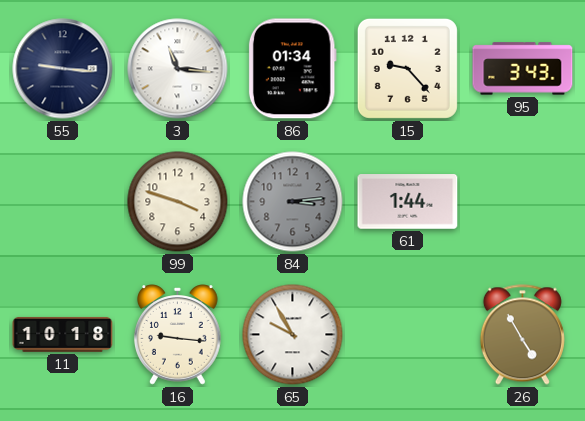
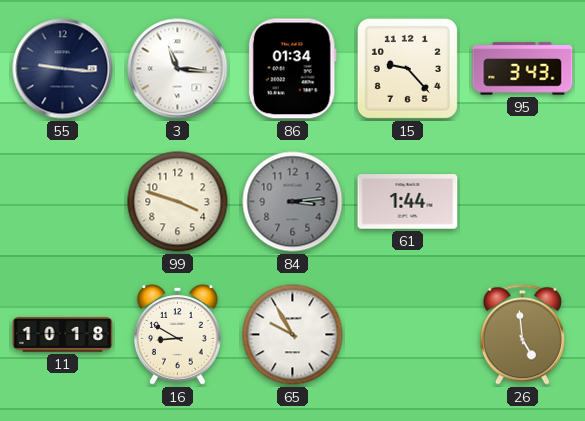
16: 9:16 -> 8:50
26: 4:55 -> 4:59
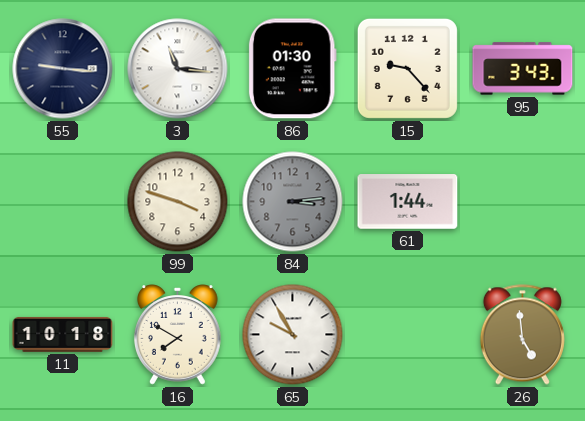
86: 01:34 -> 01:30
16: 8:50 -> 7:50
